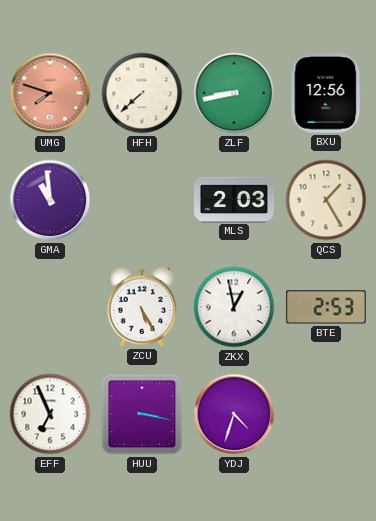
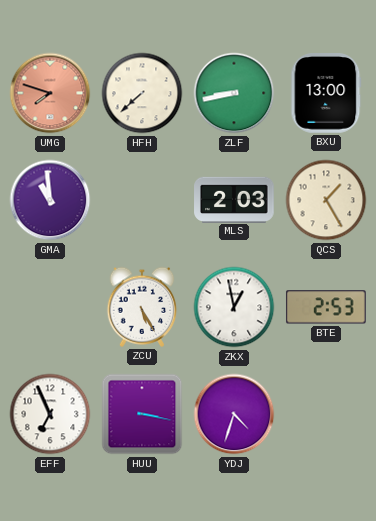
BXU: 12:56 -> 13:00
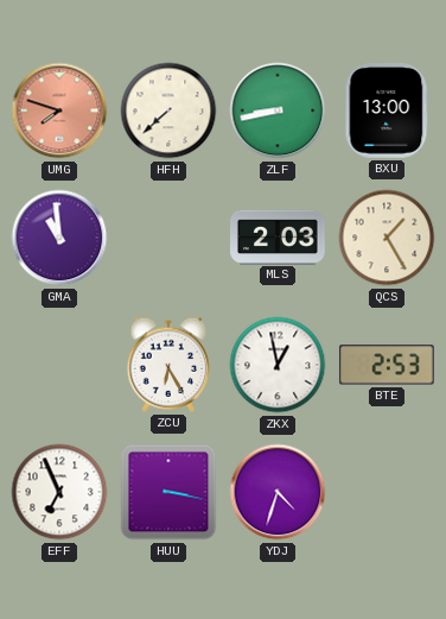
ZCU: 5:25 -> 6:25
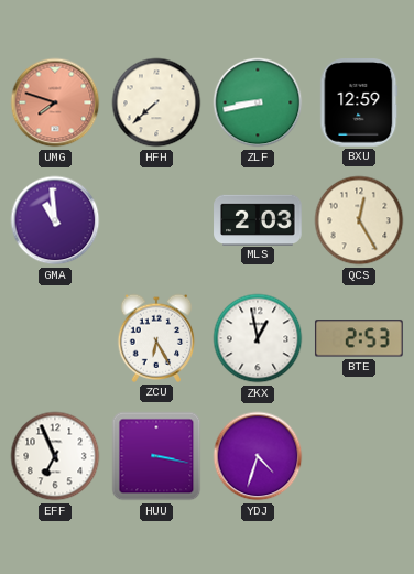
BXU: 13:00 -> 12:59
QCS: 1:25 -> 12:25
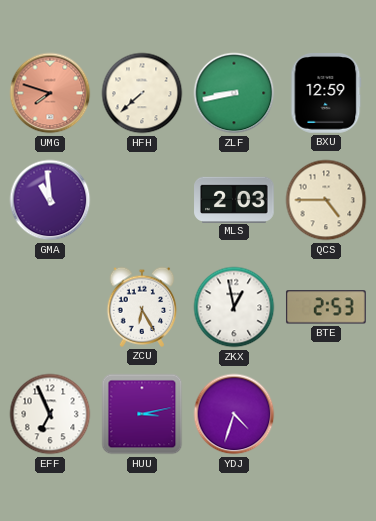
QCS: 12:25 -> 4:45
HUU: 3:17 -> 3:13
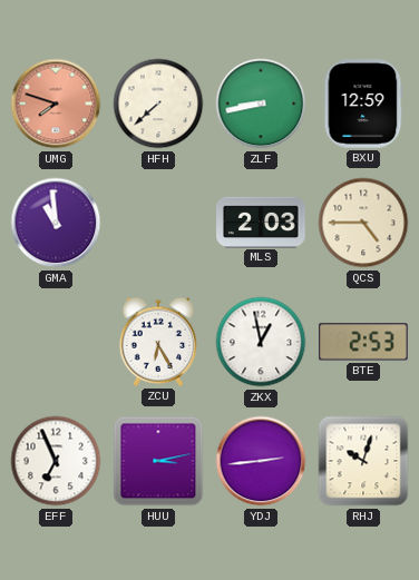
YDJ: 4:33 -> 2:44
RHJ: none -> 10:03
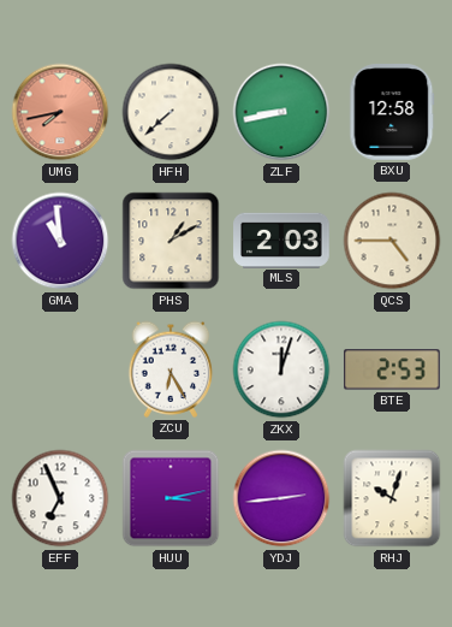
UMG: 7:48 -> 7:43
BXU: 12:59 -> 12:58
PHS: none -> 1:10
ZKX: 12:58 -> 12:03
